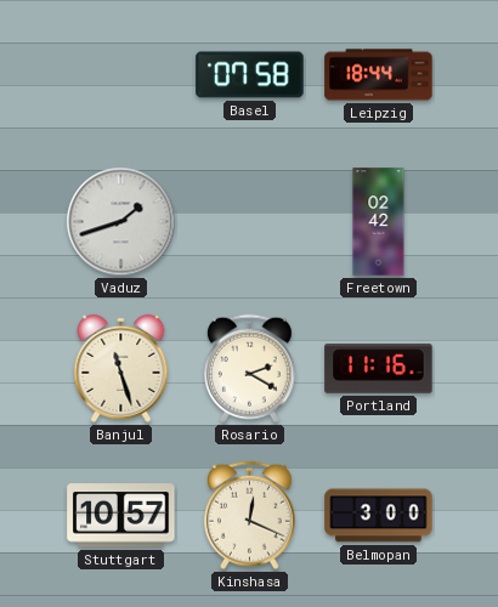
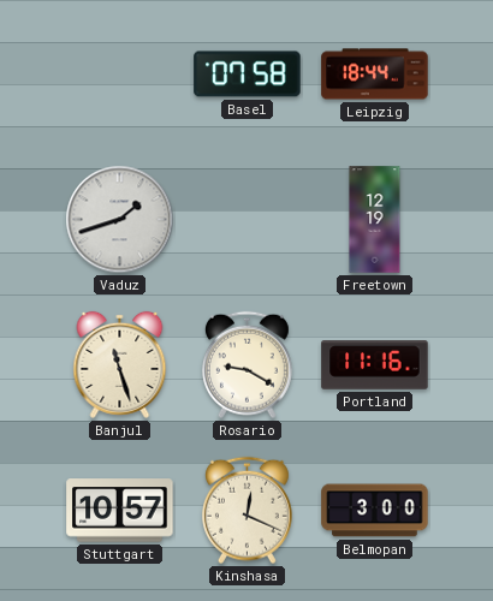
Freetown: 02:42 -> 12:19
Rosario: 2:20 -> 9:20
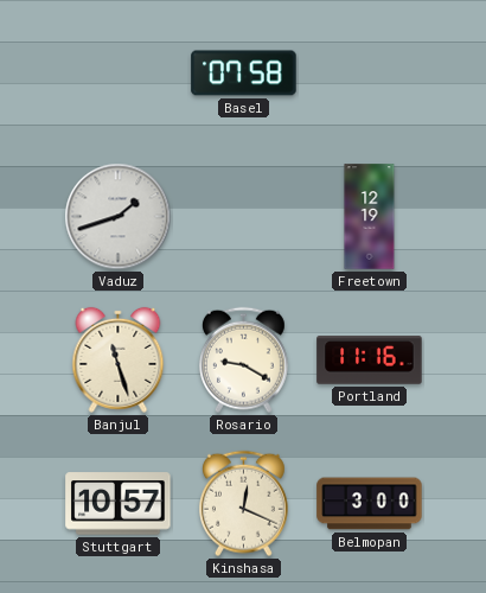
Leipzig: 18:44 -> none
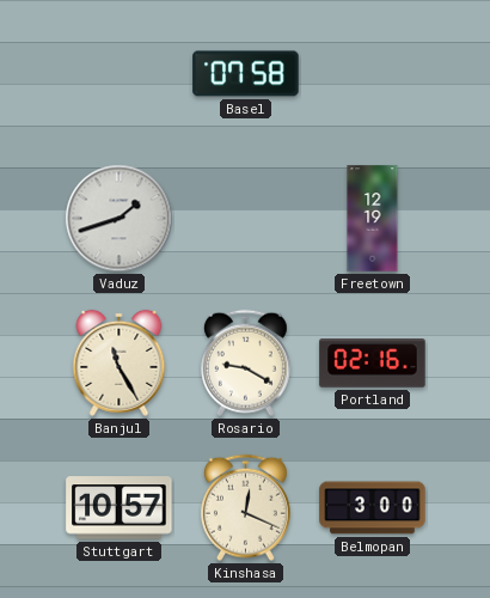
Banjul: 11:27 -> 11:25
Portland: 11:16 -> 02:16
